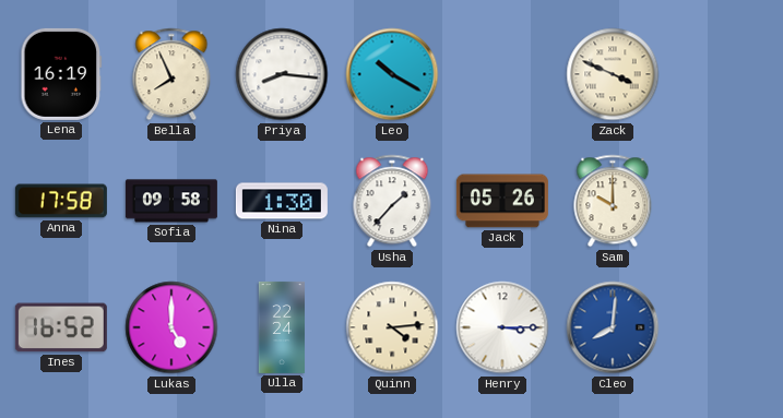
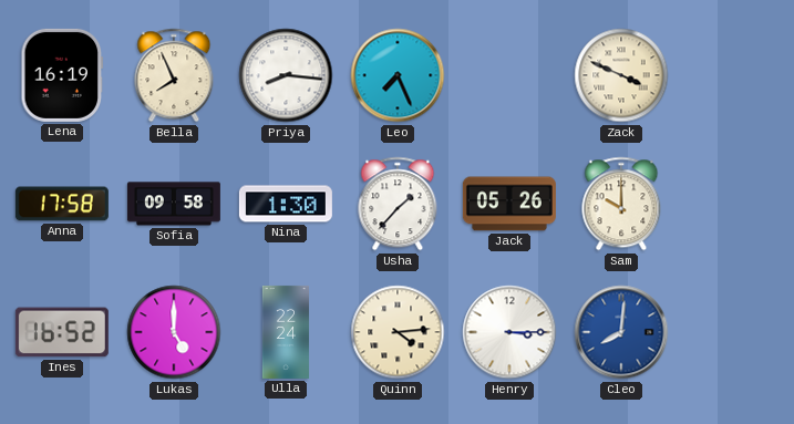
Leo: 10:20 -> 7:26
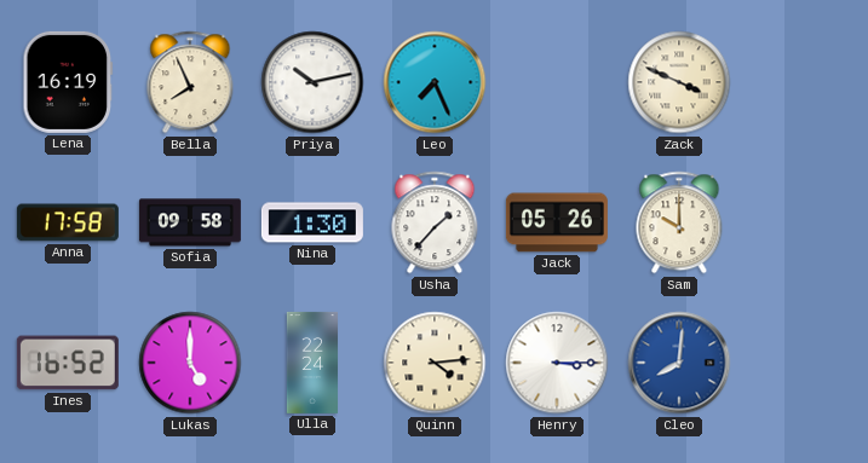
Priya: 8:16 -> 10:13
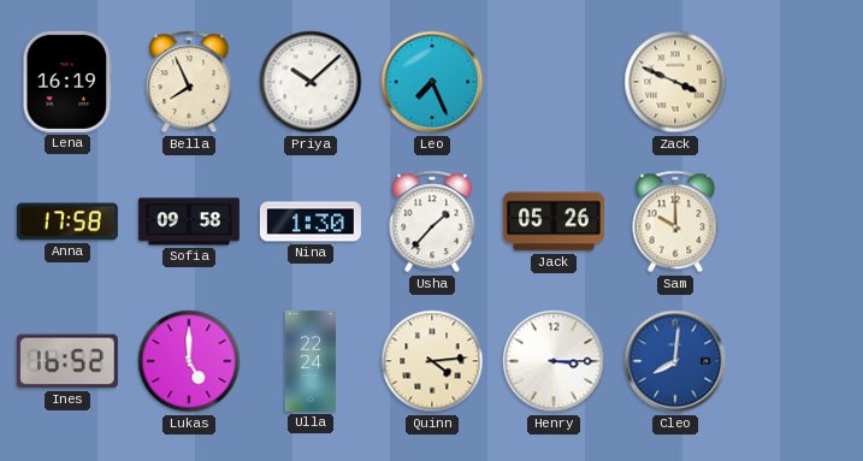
Priya: 10:13 -> 10:08
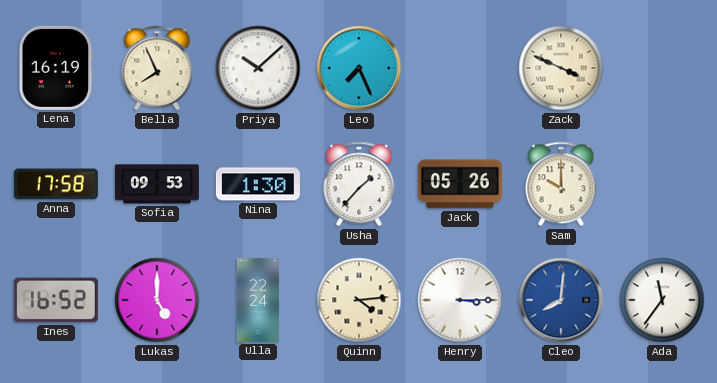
Sofia: 09:58 -> 09:53
Ada: none -> 11:36
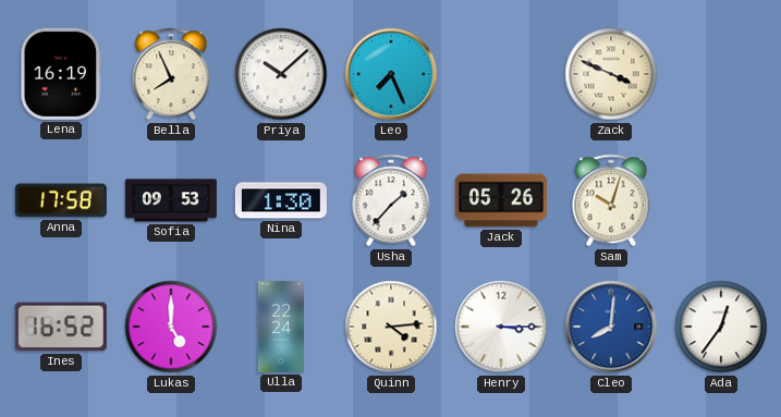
Sam: 10:00 -> 10:03
Ada: 11:36 -> 12:36
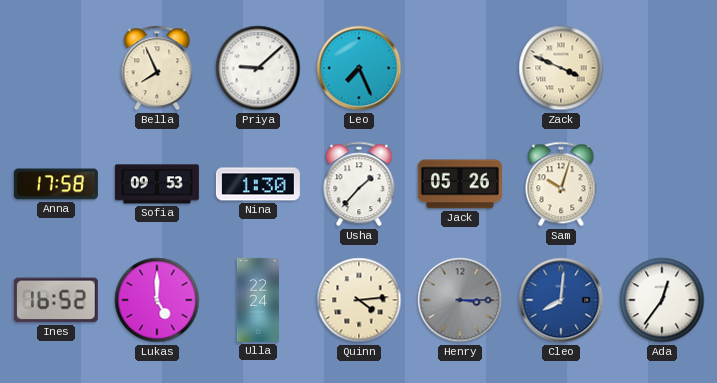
Lena: 16:19 -> none
Priya: 10:08 -> 9:08
Henry dial: white -> grey
